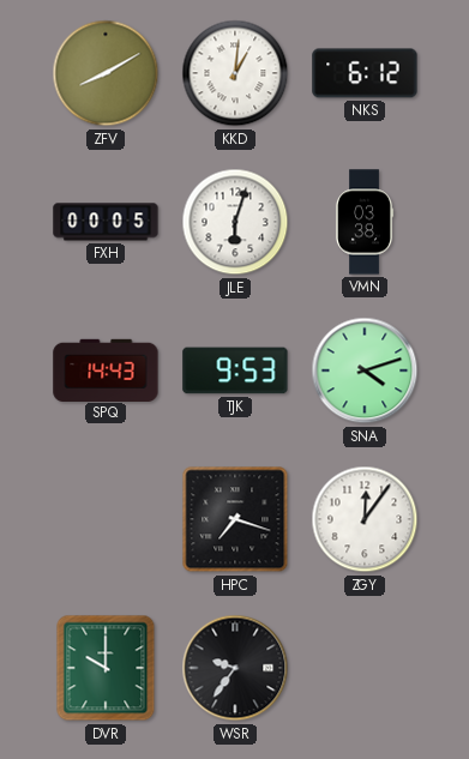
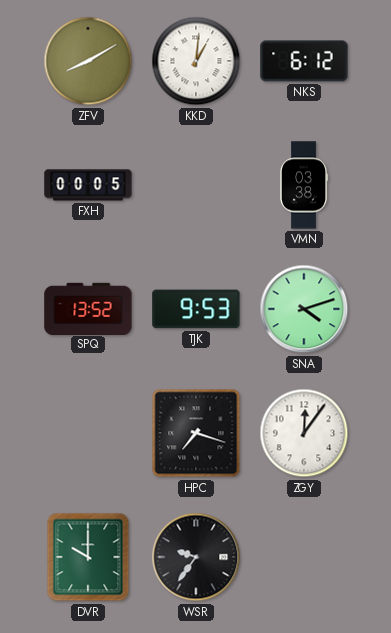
JLE: 6:03 -> none
SPQ: 14:43 -> 13:52
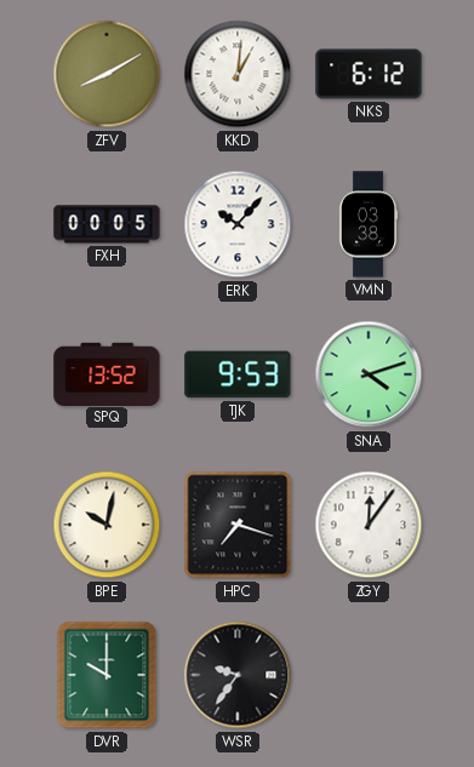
ERK: none -> 10:07
BPE: none -> 10:02
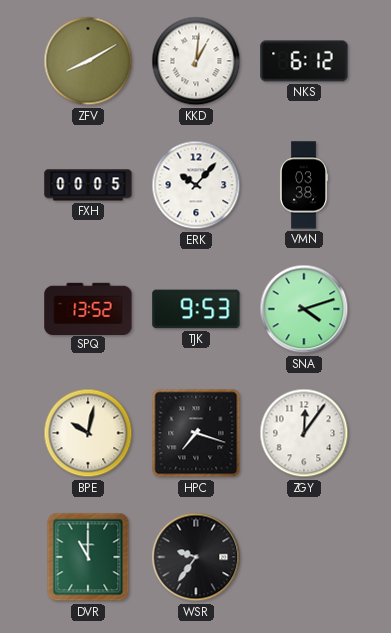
DVR: 10:00 -> 11:00
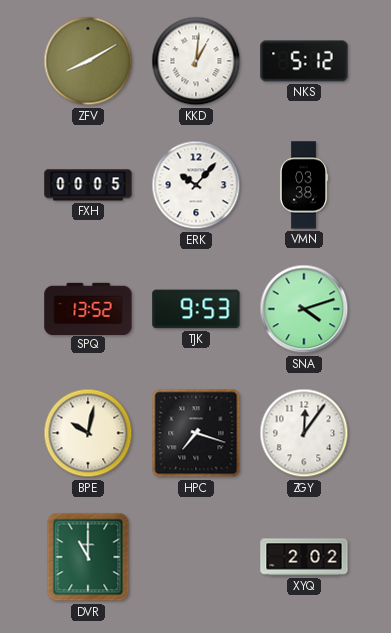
NKS: 6:12 -> 5:12
WSR: 9:36 -> none
XYQ: none -> 2:02
